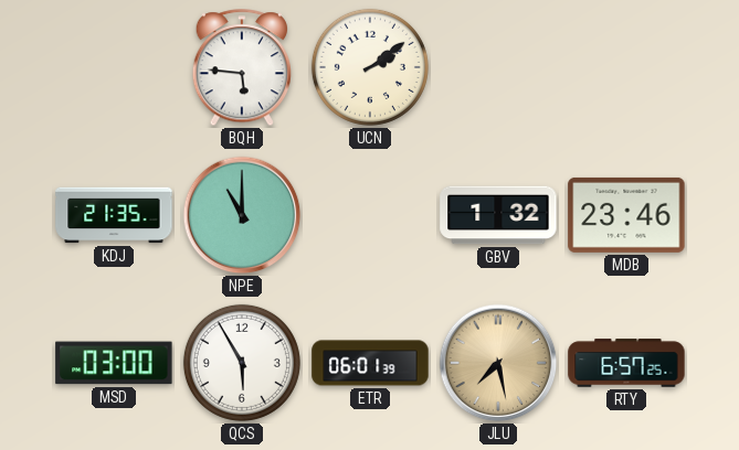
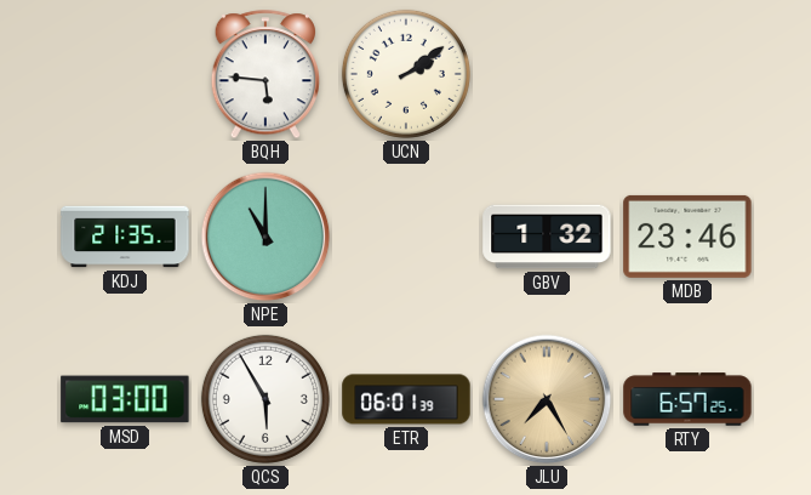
JLU: 7:28 -> 7:25
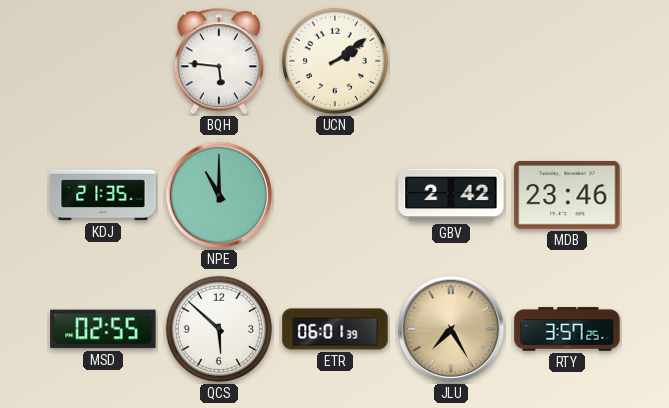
GBV: 1:32 -> 2:42
MSD: 03:00 -> 02:55
QCS: 5:55 -> 5:52
RTY: 6:57 -> 3:57
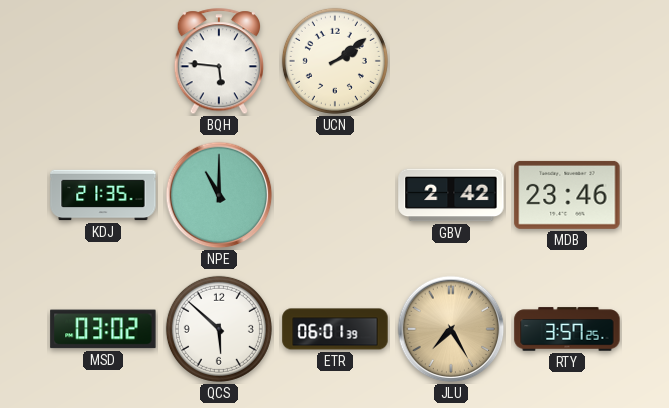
MSD: 02:55 -> 03:02
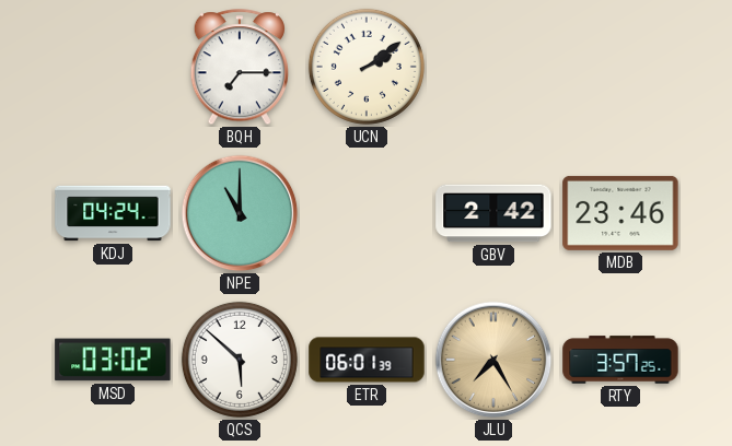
BQH: 5:46 -> 7:15
KDJ: 21:35 -> 04:24
